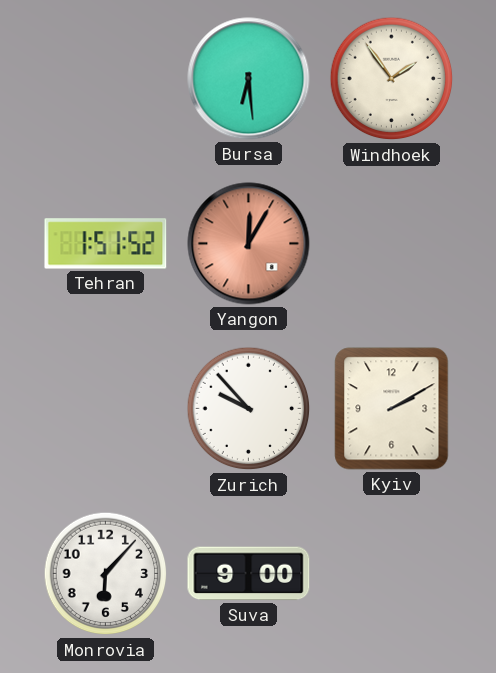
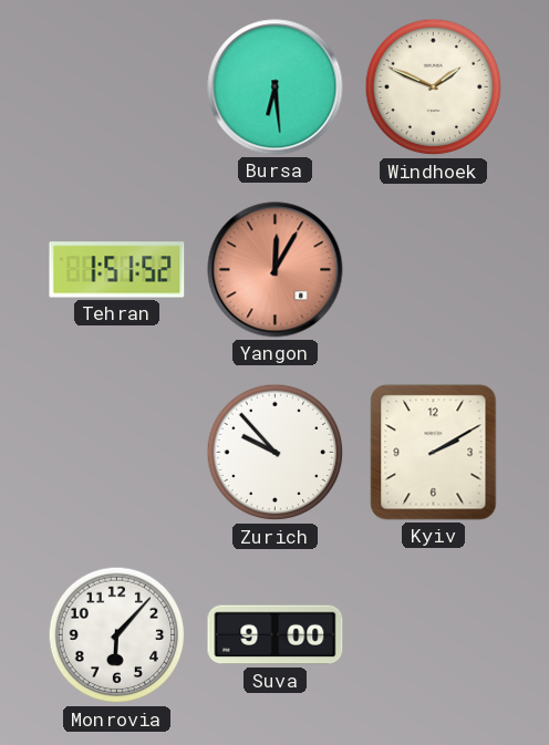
Windhoek: 1:54 -> 1:49
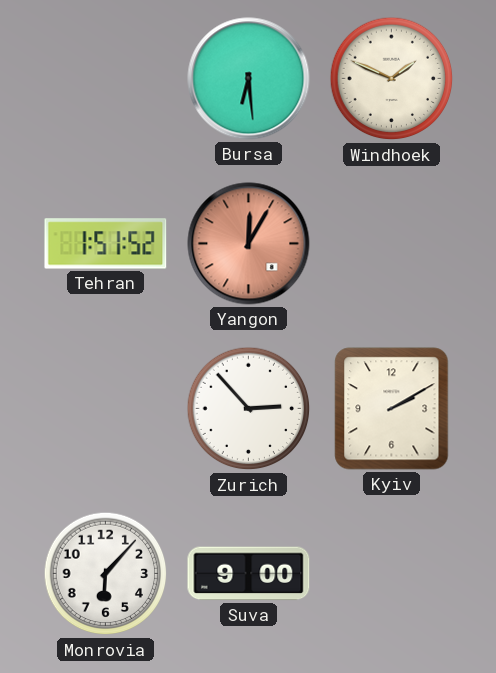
Zurich: 9:53 -> 2:53
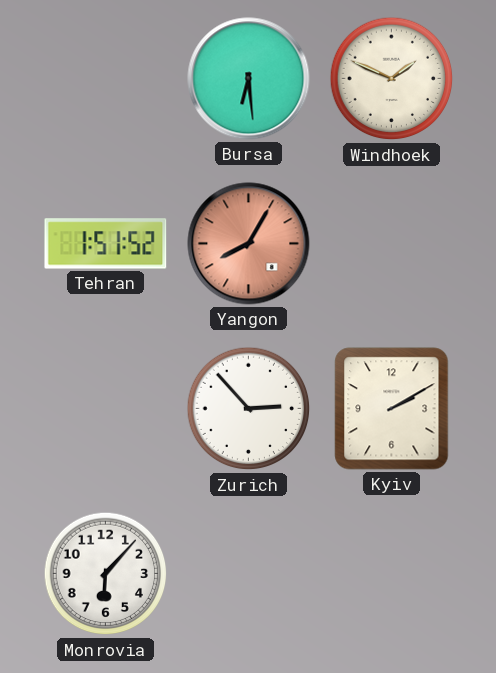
Yangon: 12:05 -> 8:05
Suva: 9:00 -> none
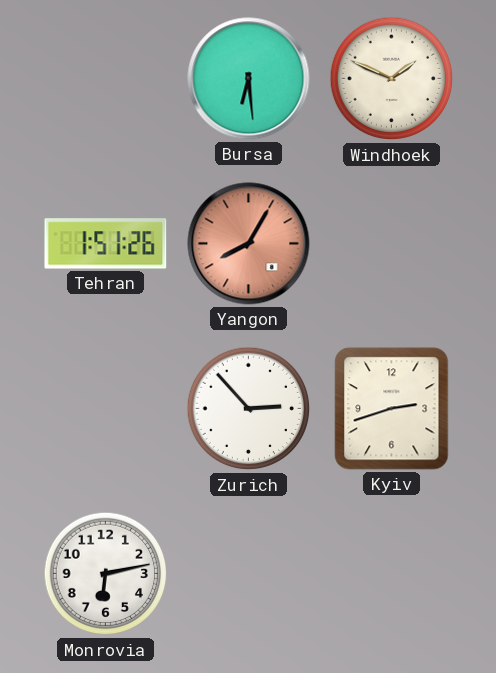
Tehran: 1:51:52 -> 1:51:26
Kyiv: 2:10 -> 2:42
Monrovia: 6:07 -> 6:13
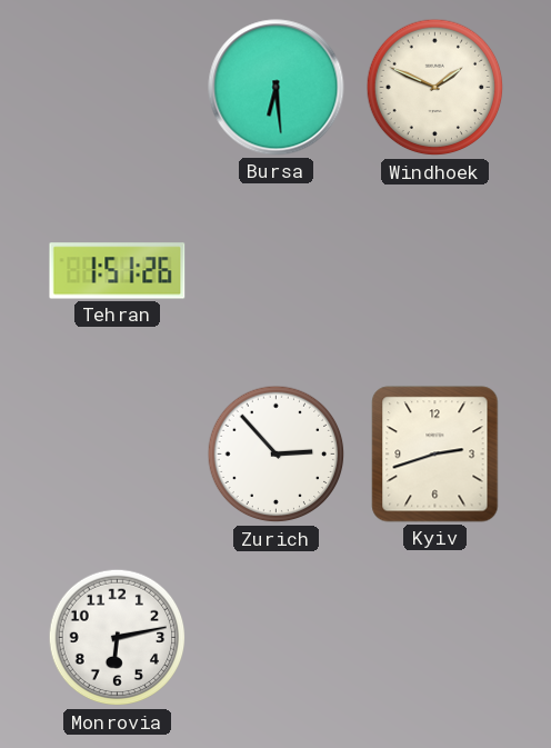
Yangon: 8:05 -> none
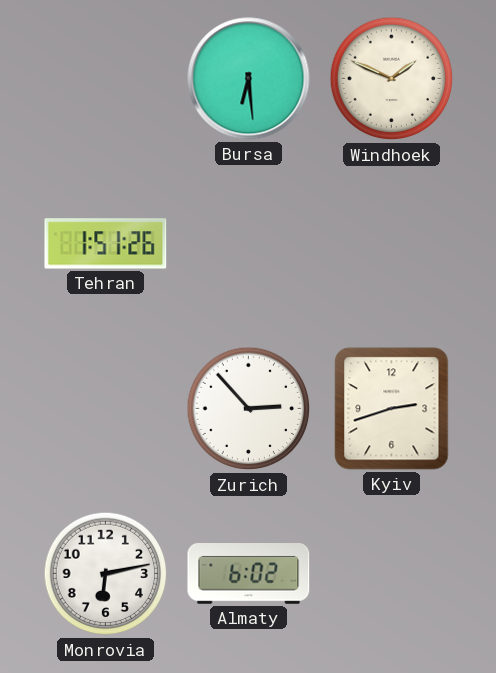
Almaty: none -> 6:02
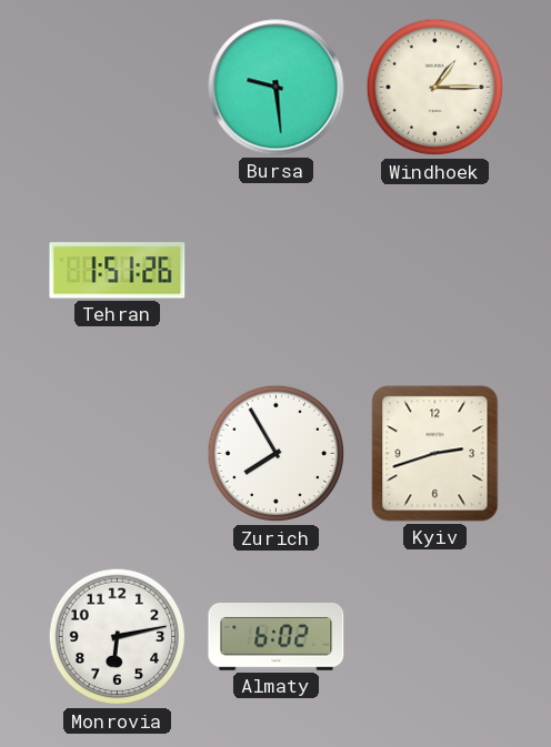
Bursa: 6:29 -> 9:29
Windhoek: 1:49 -> 1:15
Zurich: 2:53 -> 7:55
